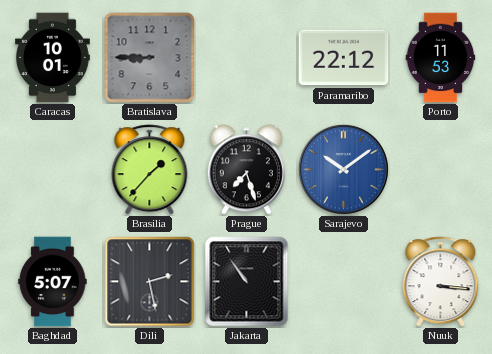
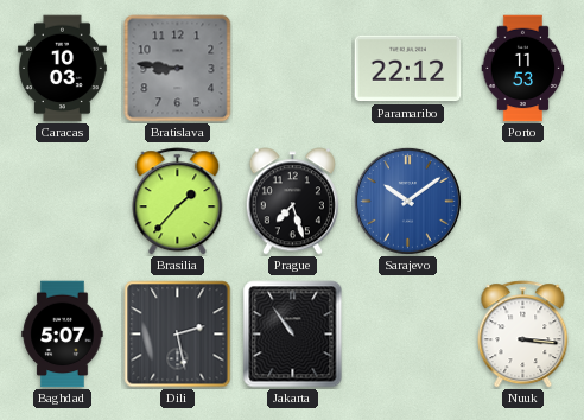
Caracas: 10:01 -> 10:03
Bratislava: 8:45 -> 8:46
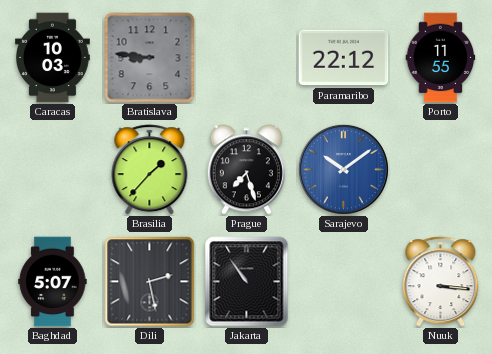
Porto: 11:53 -> 11:55
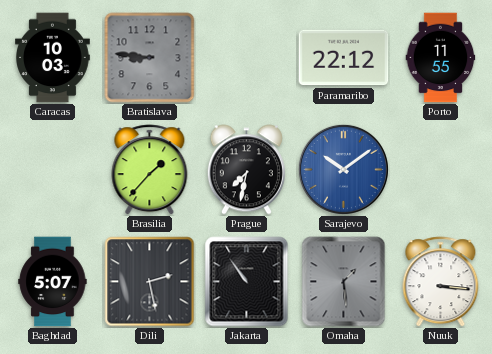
Prague: 7:27 -> 7:32
Omaha: none -> 1:29
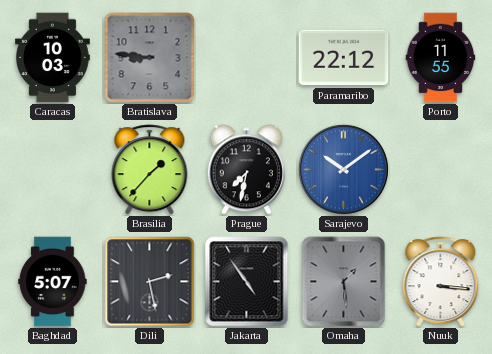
Jakarta: 10:54 -> 4:54
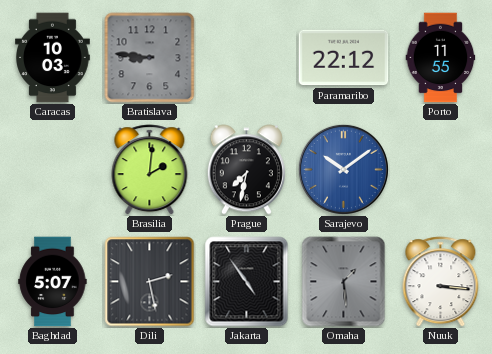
Brasilia: 1:37 -> 2:01
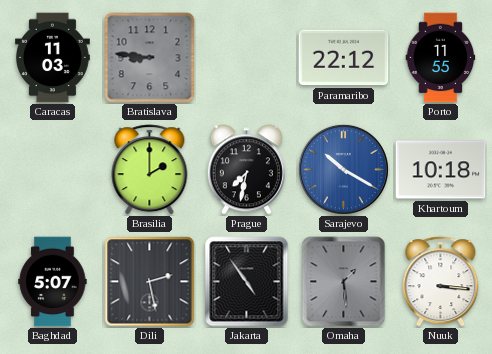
Caracas: 10:03 -> 11:03
Brasilia: 2:01 -> 2:00
Sarajevo: 10:09 -> 10:20
Khartoum: none -> 10:18
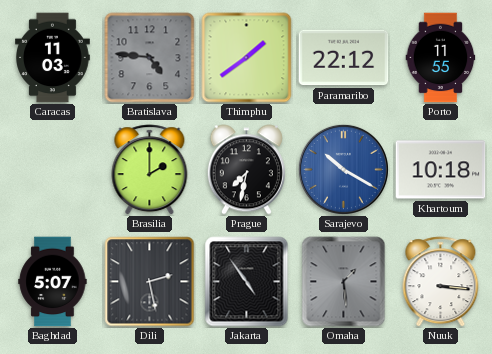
Bratislava: 8:46 -> 4:46
Thimphu: none -> 1:39
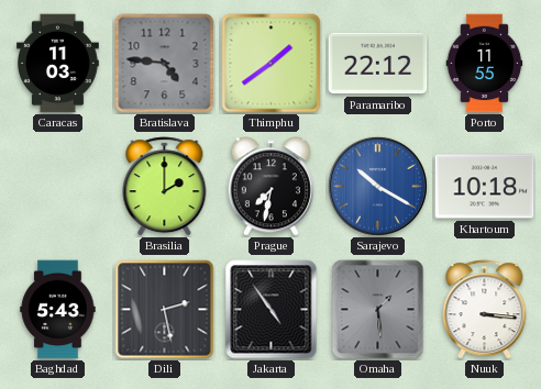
Baghdad: 5:07 -> 5:43
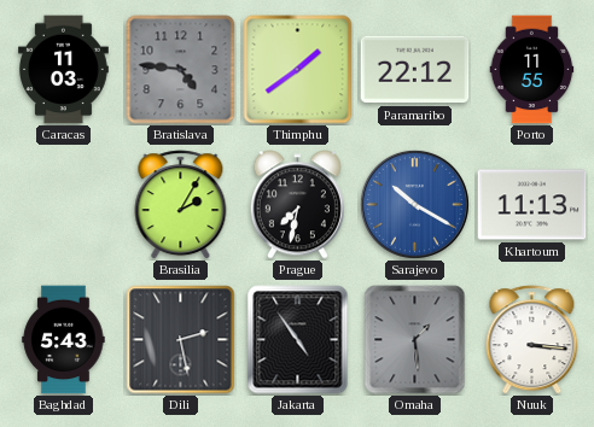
Brasilia: 2:00 -> 2:05
Khartoum: 10:18 -> 11:13
